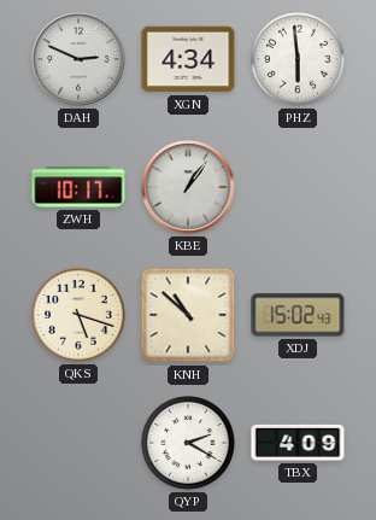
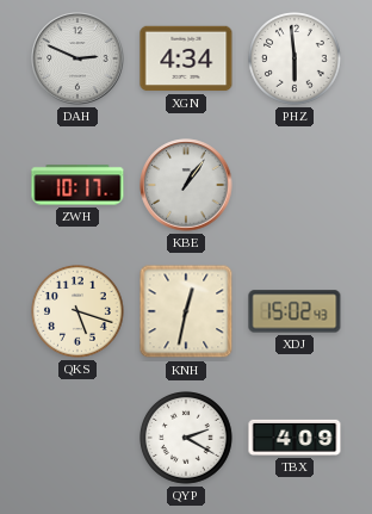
KNH: 10:52 -> 12:32
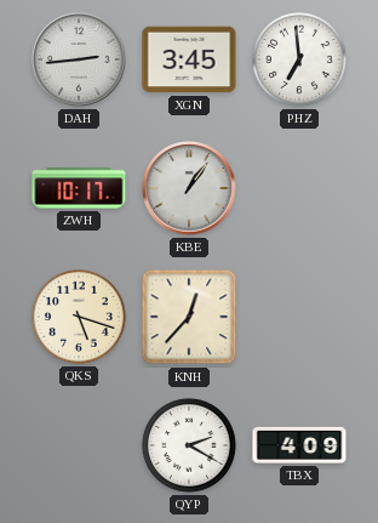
DAH: 2:49 -> 2:44
XGN: 4:34 -> 3:45
PHZ: 5:59 -> 6:59
KNH: 12:32 -> 12:37
XDJ: 15:02 -> none
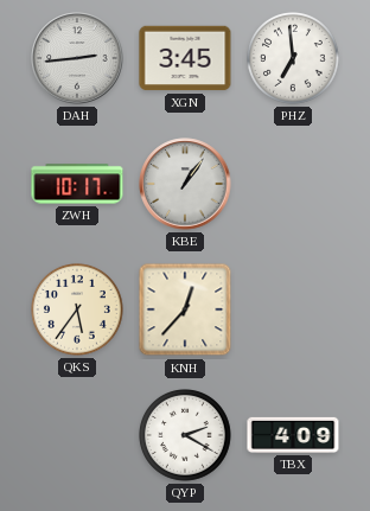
QKS: 5:18 -> 5:36
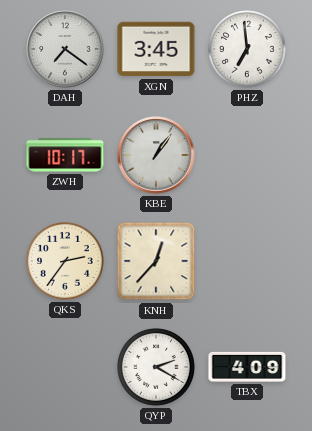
DAH: 2:44 -> 7:21
QKS: 5:36 -> 2:36
